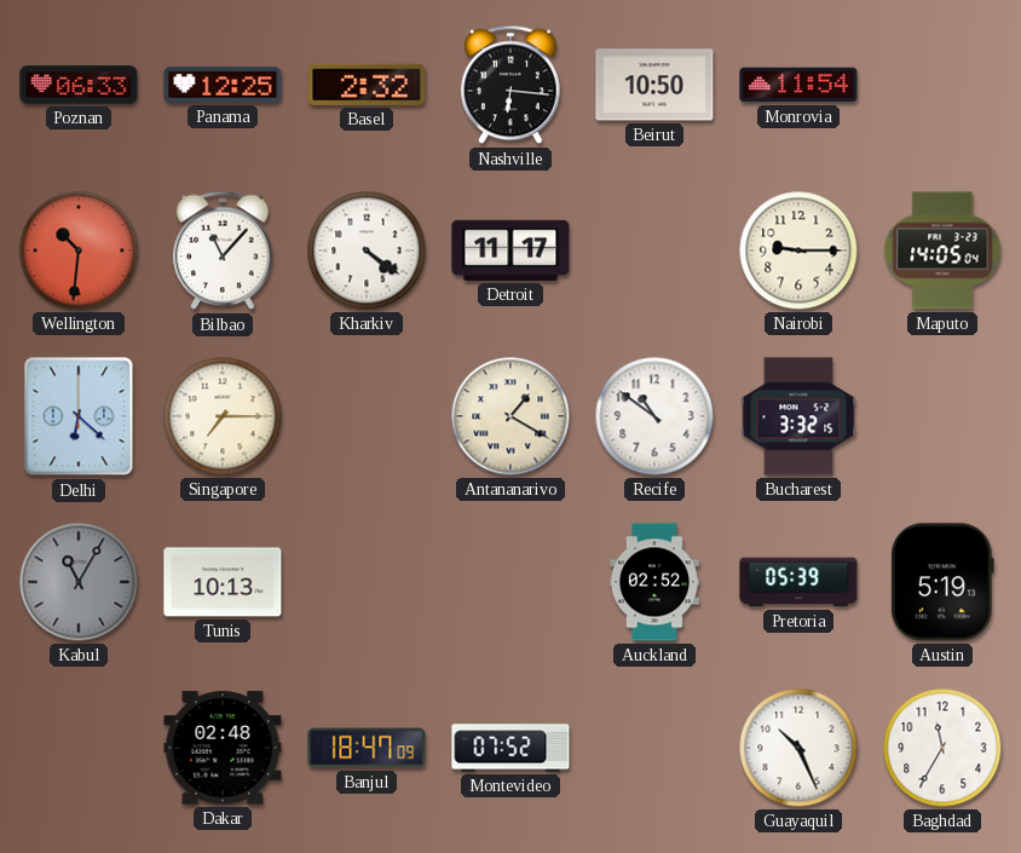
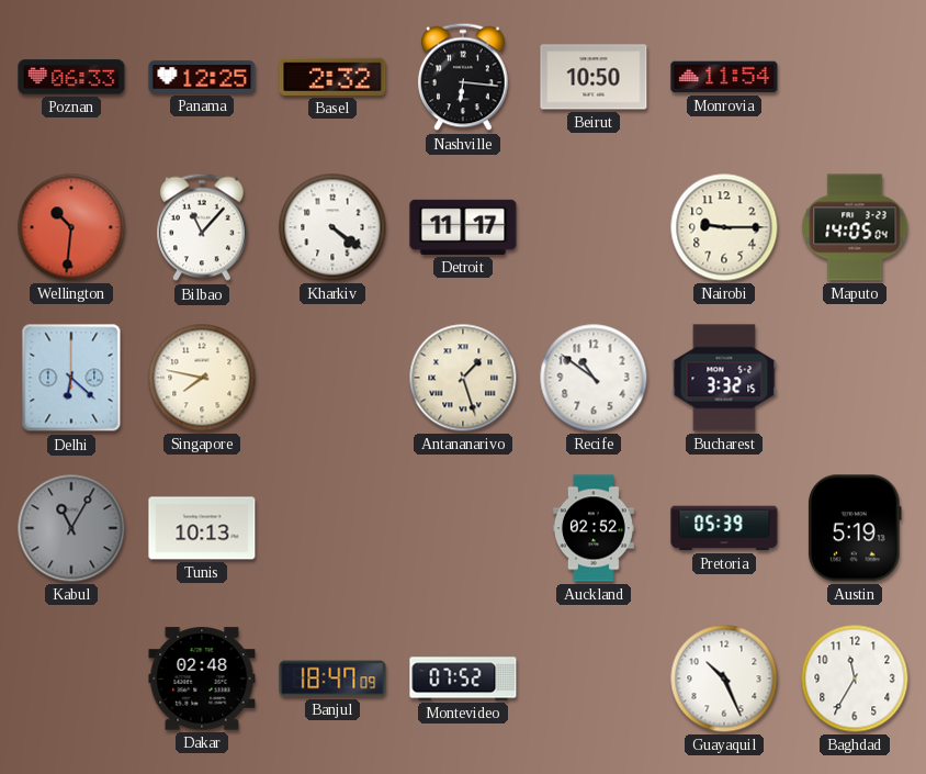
Singapore: 7:15 -> 7:47
Antananarivo: 1:20 -> 1:27
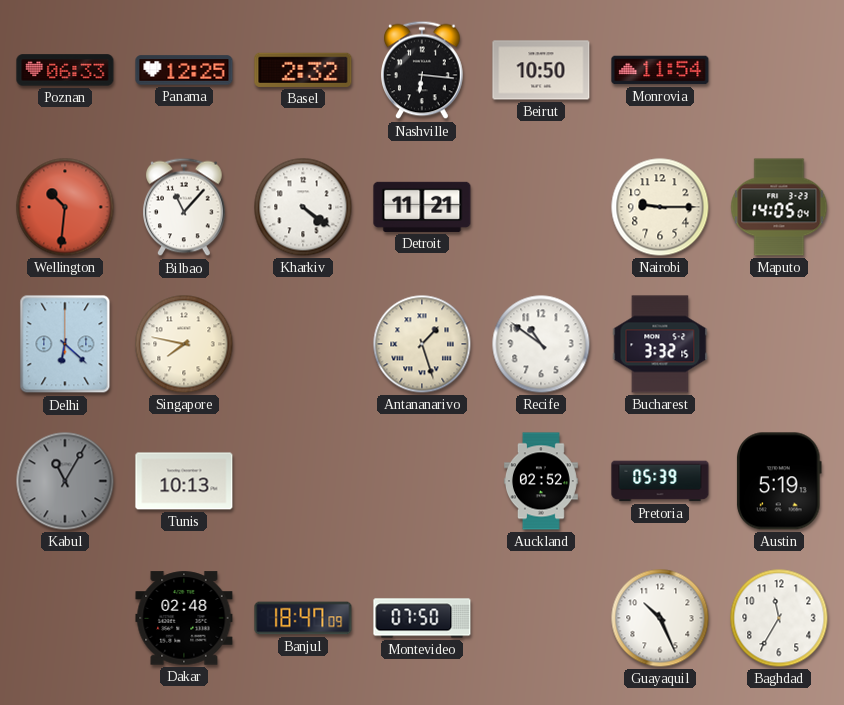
Detroit: 11:17 -> 11:21
Montevideo: 07:52 -> 07:50
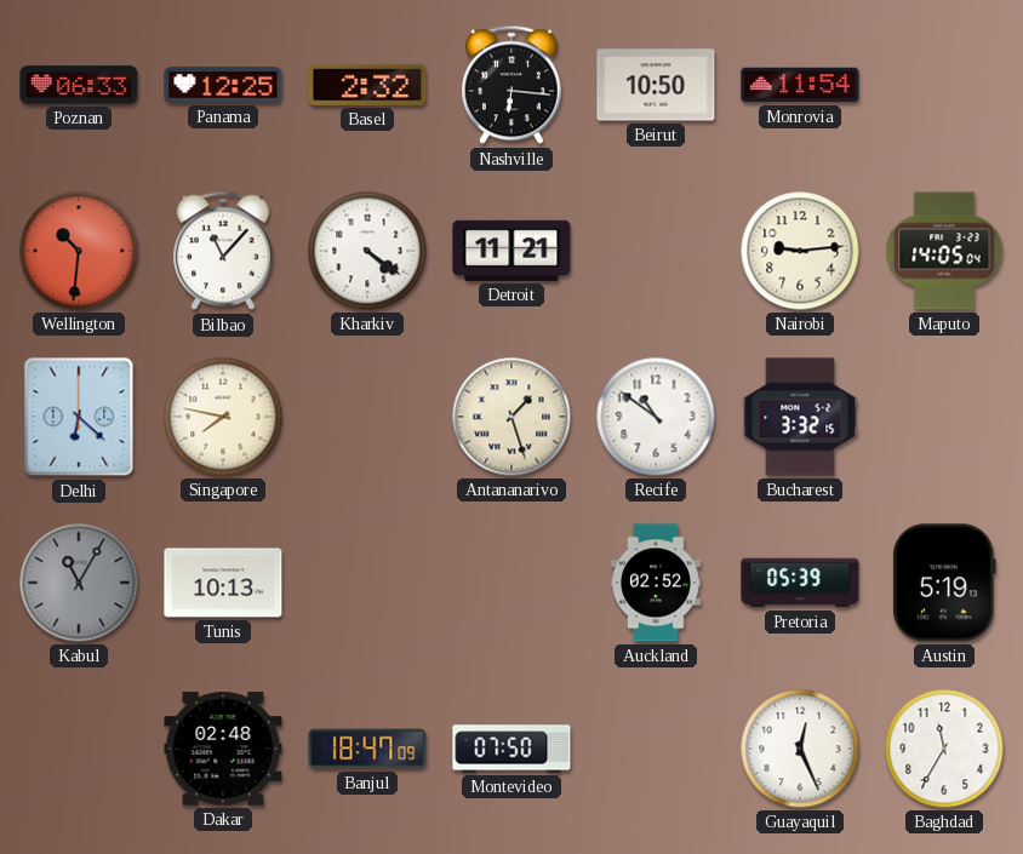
Nairobi: 9:15 -> 9:14
Guayaquil: 10:26 -> 12:26
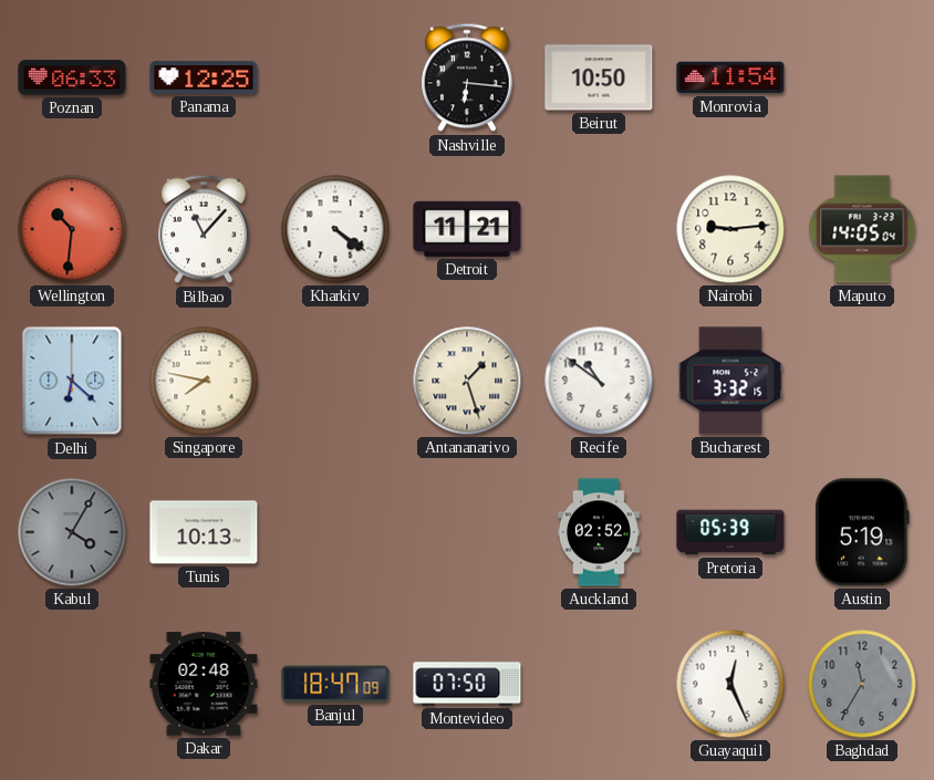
Basel: 2:32 -> none
Kabul: 11:05 -> 4:05
Baghdad dial: white -> grey
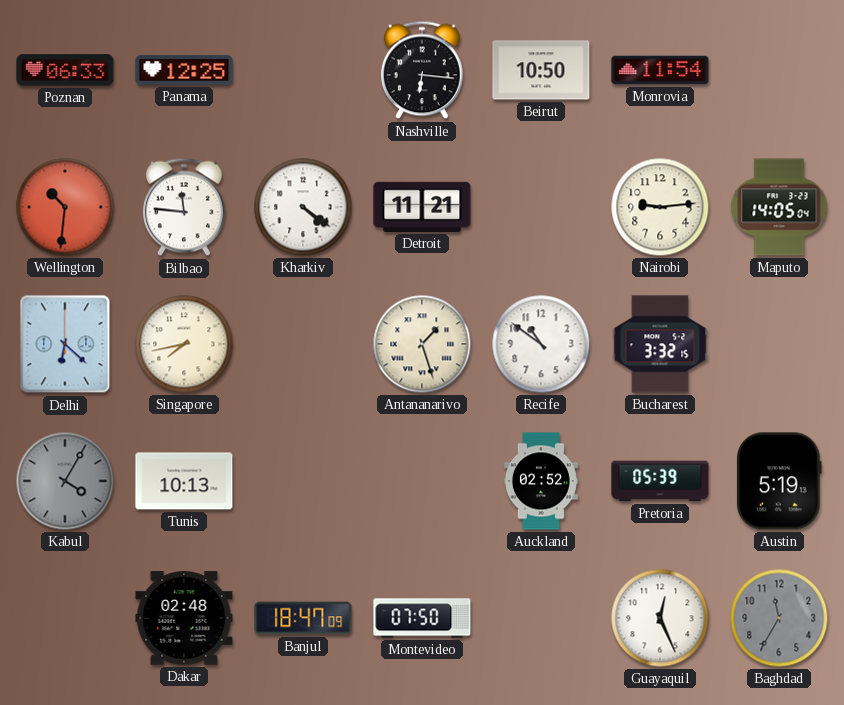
Bilbao: 11:07 -> 11:46
Singapore: 7:47 -> 7:43
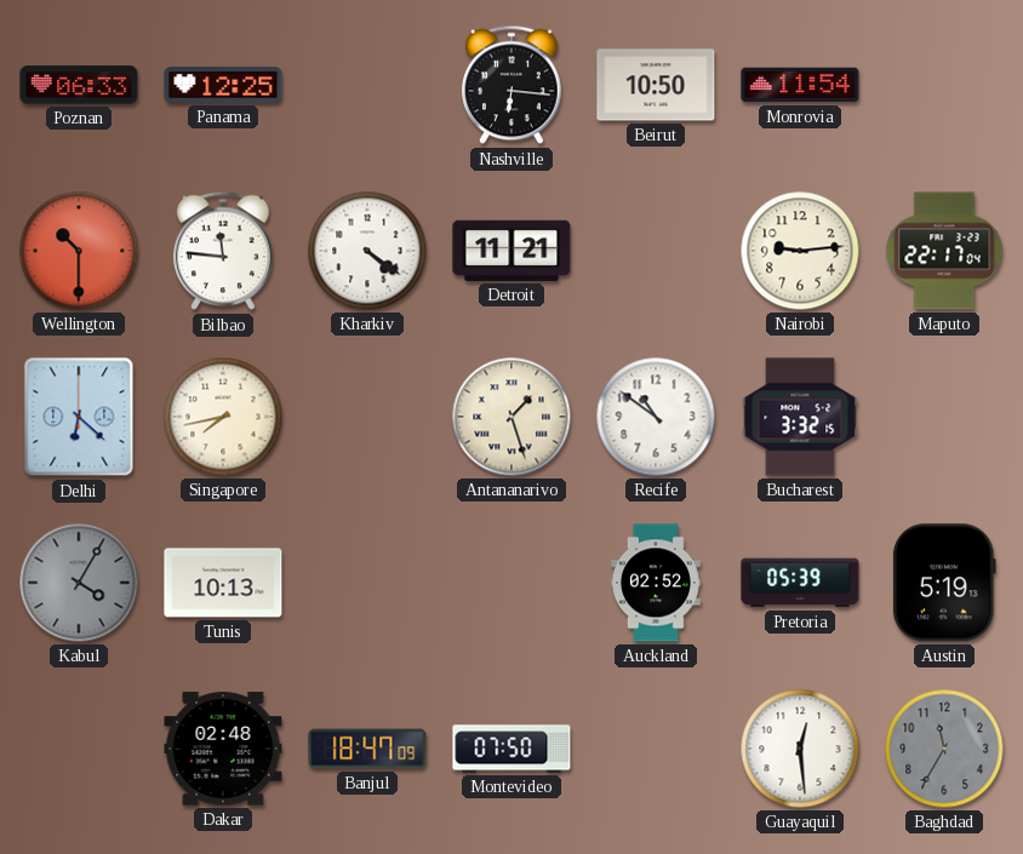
Wellington: 10:31 -> 10:30
Maputo: 14:05 -> 22:17
Guayaquil: 12:26 -> 12:29
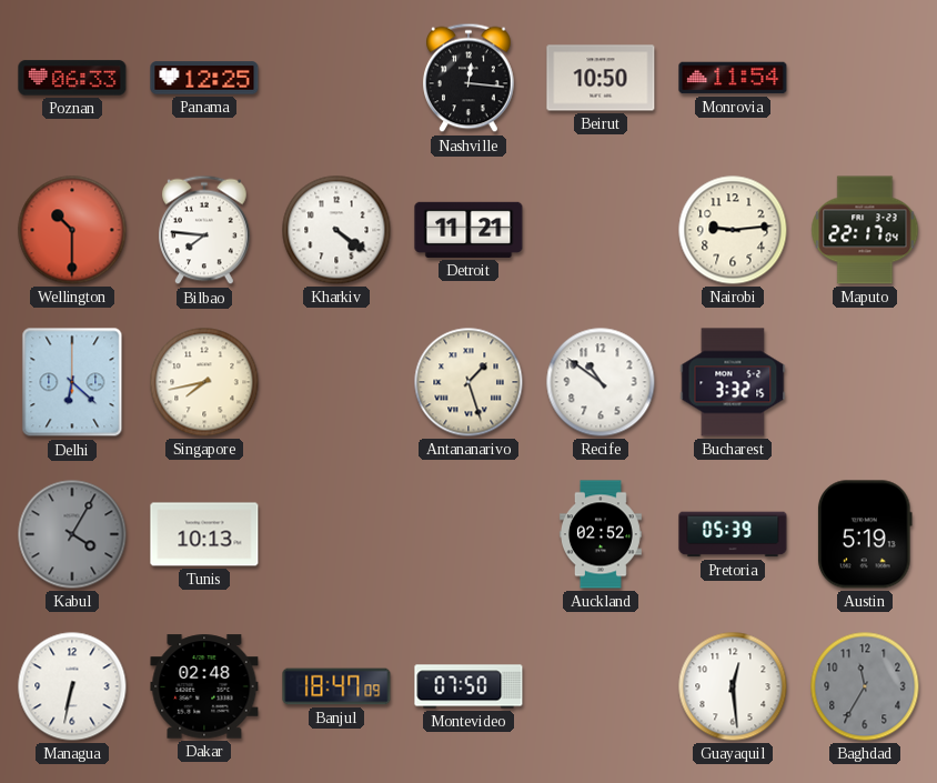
Nashville: 6:16 -> 12:16
Bilbao: 11:46 -> 7:46
Managua: none -> 6:32
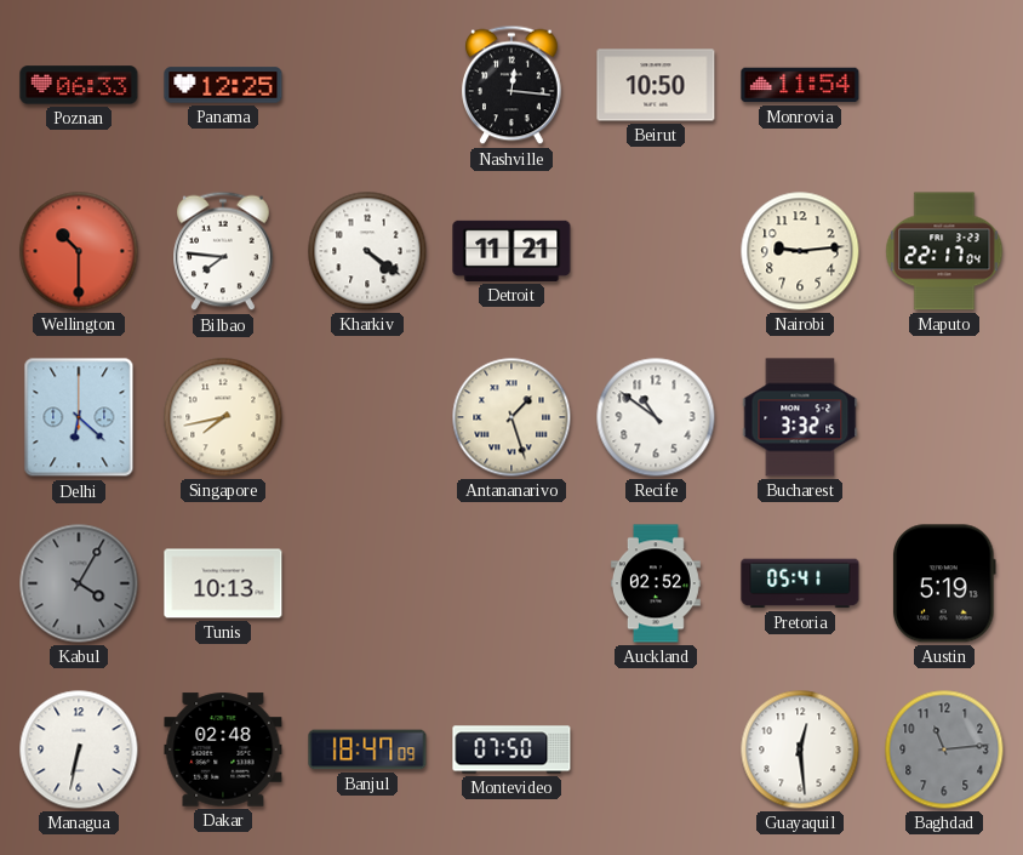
Pretoria: 05:39 -> 05:41
Baghdad: 11:35 -> 11:14
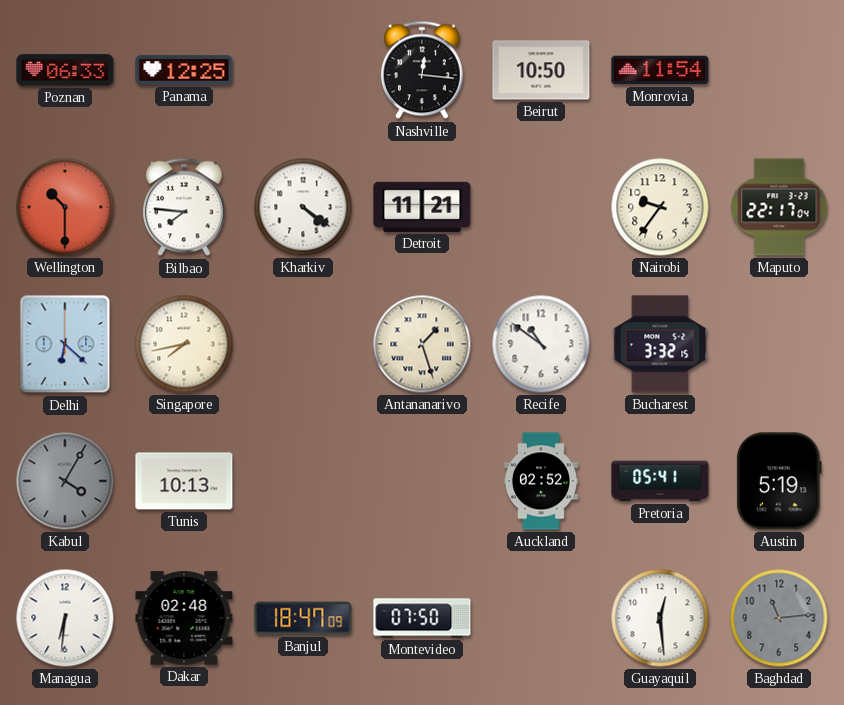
Nairobi: 9:14 -> 9:36
Managua: 6:32 -> 6:31
